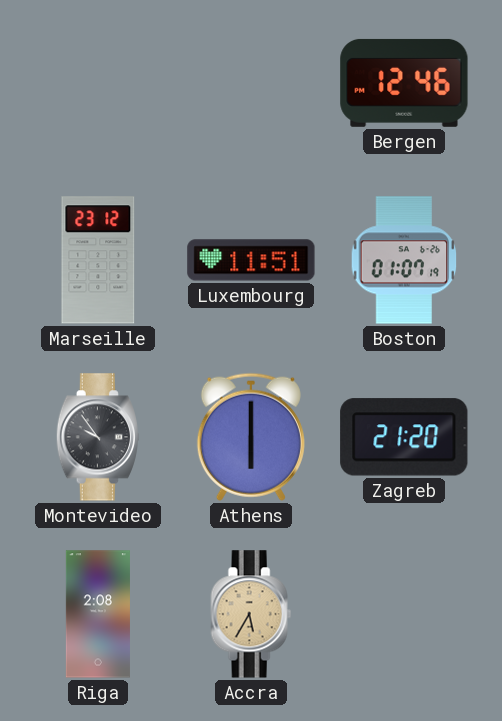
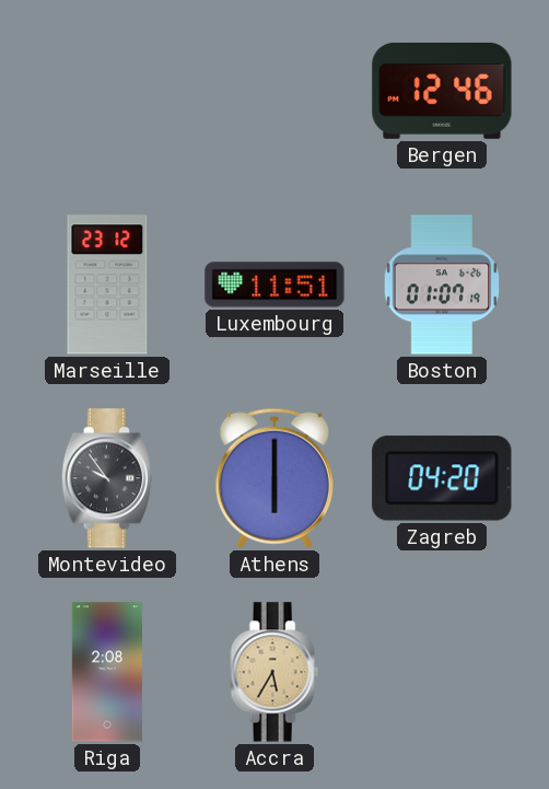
Zagreb: 21:20 -> 04:20
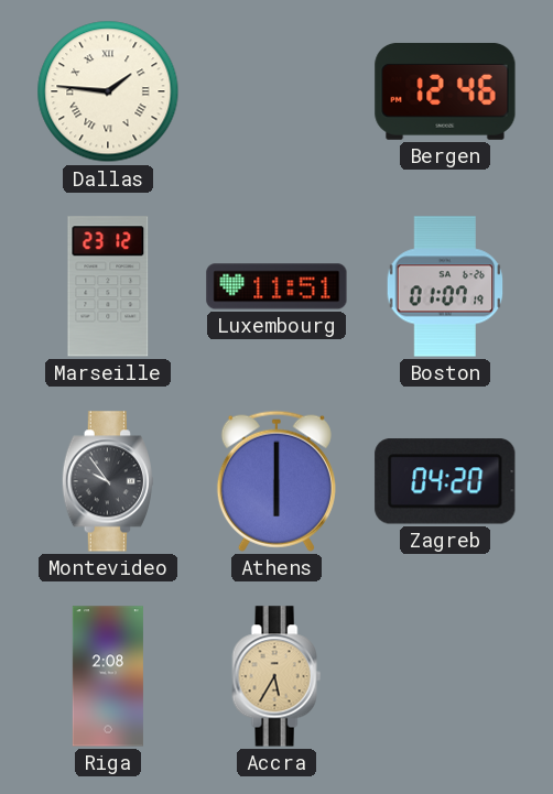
Dallas: none -> 1:46
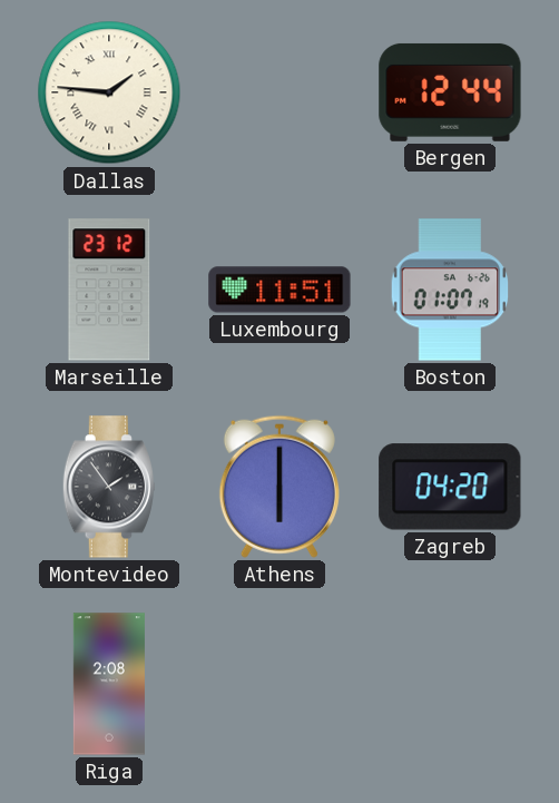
Bergen: 12:46 -> 12:44
Montevideo: 9:54 -> 1:54
Accra: 5:35 -> none
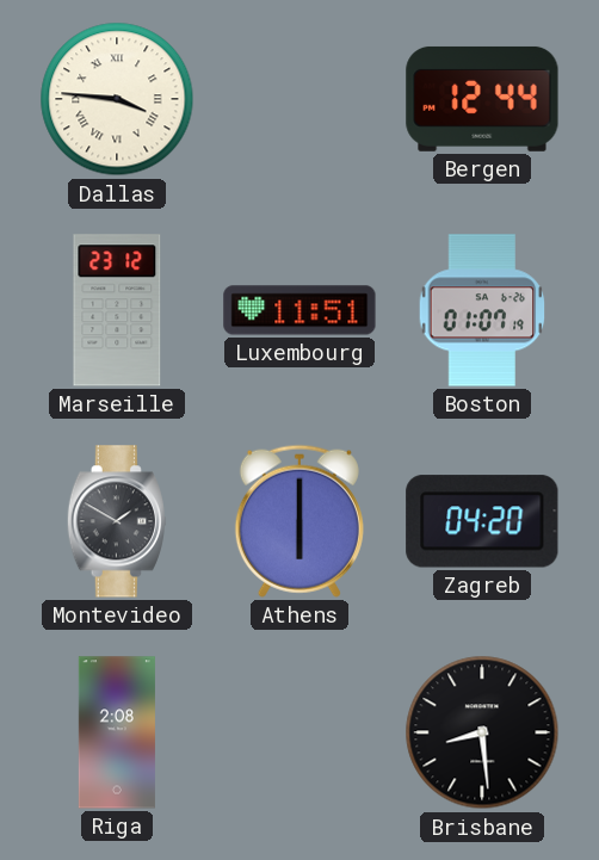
Dallas: 1:46 -> 3:46
Montevideo: 1:54 -> 1:50
Brisbane: none -> 8:29
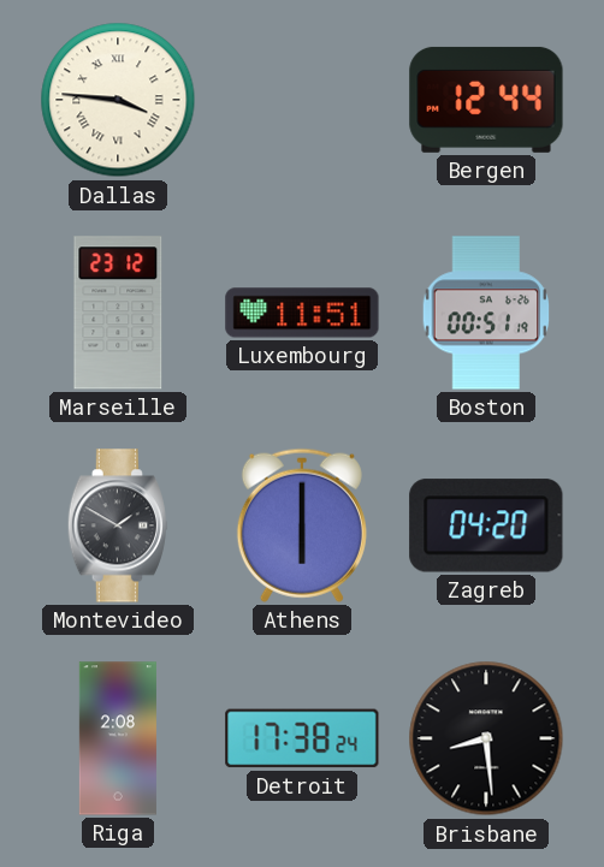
Boston: 01:07 -> 00:51
Detroit: none -> 17:38
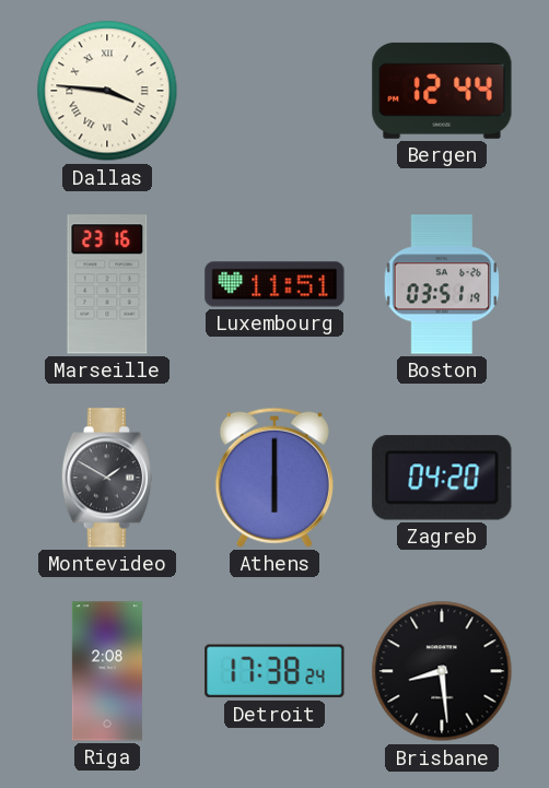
Marseille: 23:12 -> 23:16
Boston: 00:51 -> 03:51
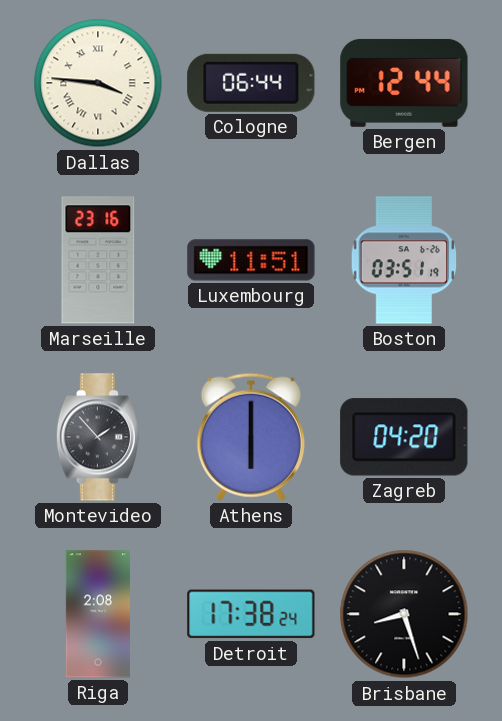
Cologne: none -> 06:44
Montevideo: 1:50 -> 1:53
Brisbane: 8:29 -> 8:27
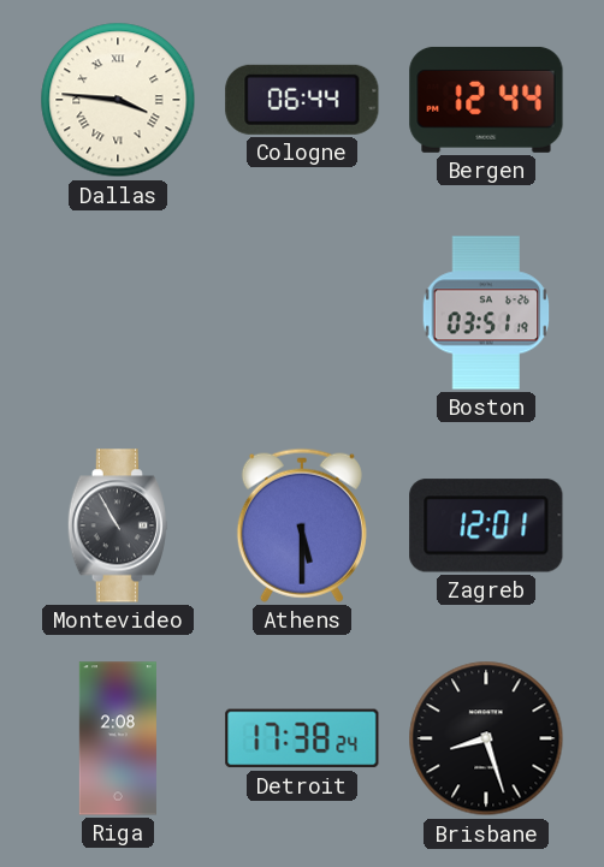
Marseille: 23:16 -> none
Luxembourg: 11:51 -> none
Montevideo: 1:53 -> 10:55
Athens: 6:00 -> 5:30
Zagreb: 04:20 -> 12:01
